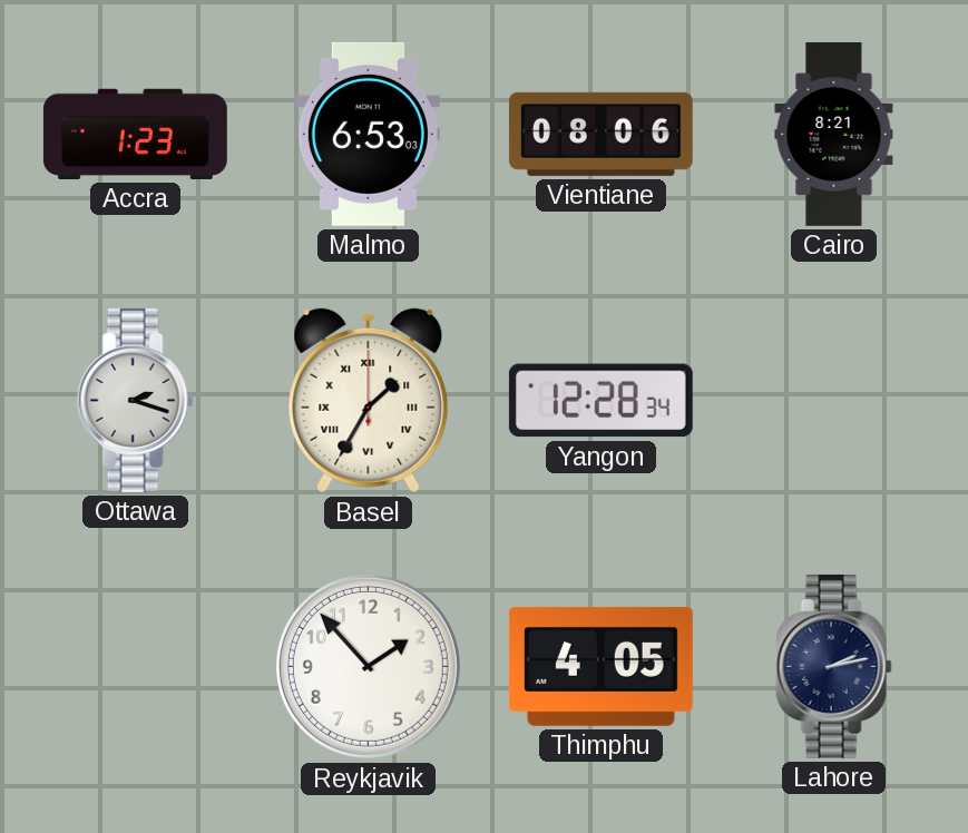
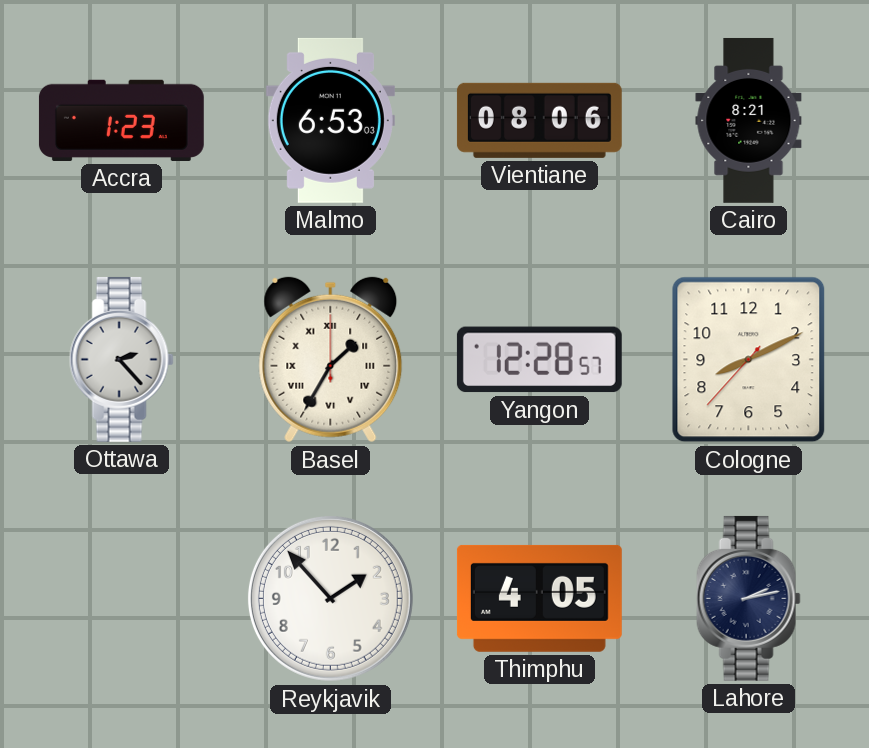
Ottawa: 2:18 -> 2:23
Yangon: 12:28:34 -> 12:28:57
Cologne: none -> 8:10
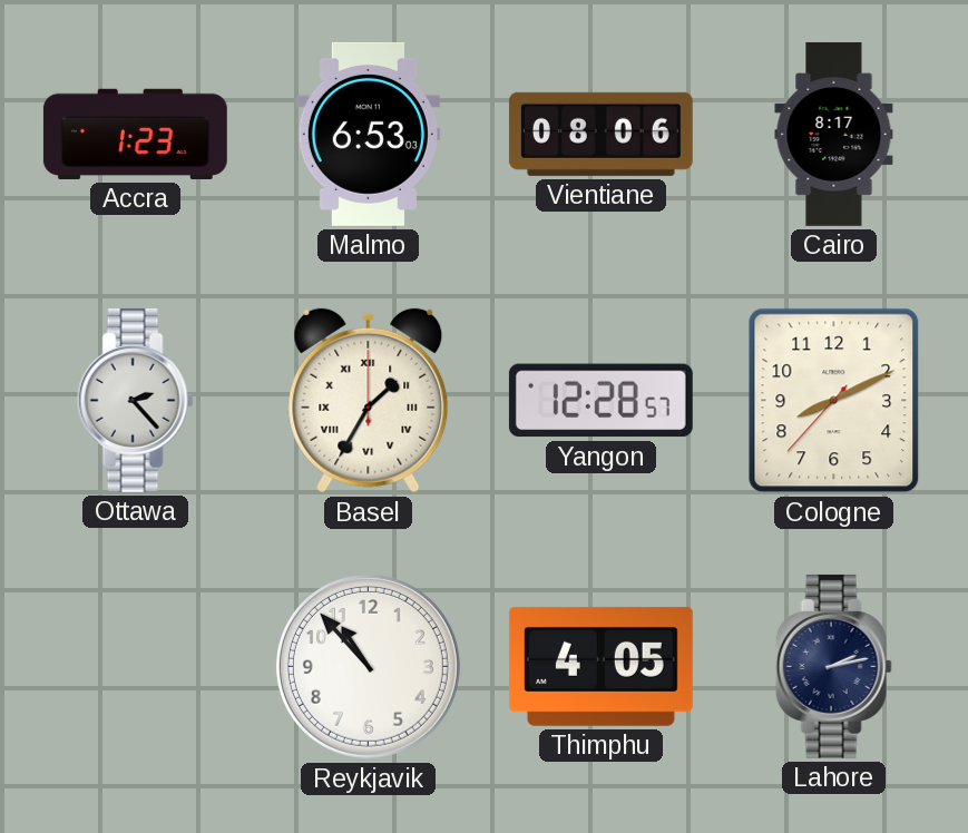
Cairo: 8:21 -> 8:17
Reykjavik: 1:53 -> 10:53
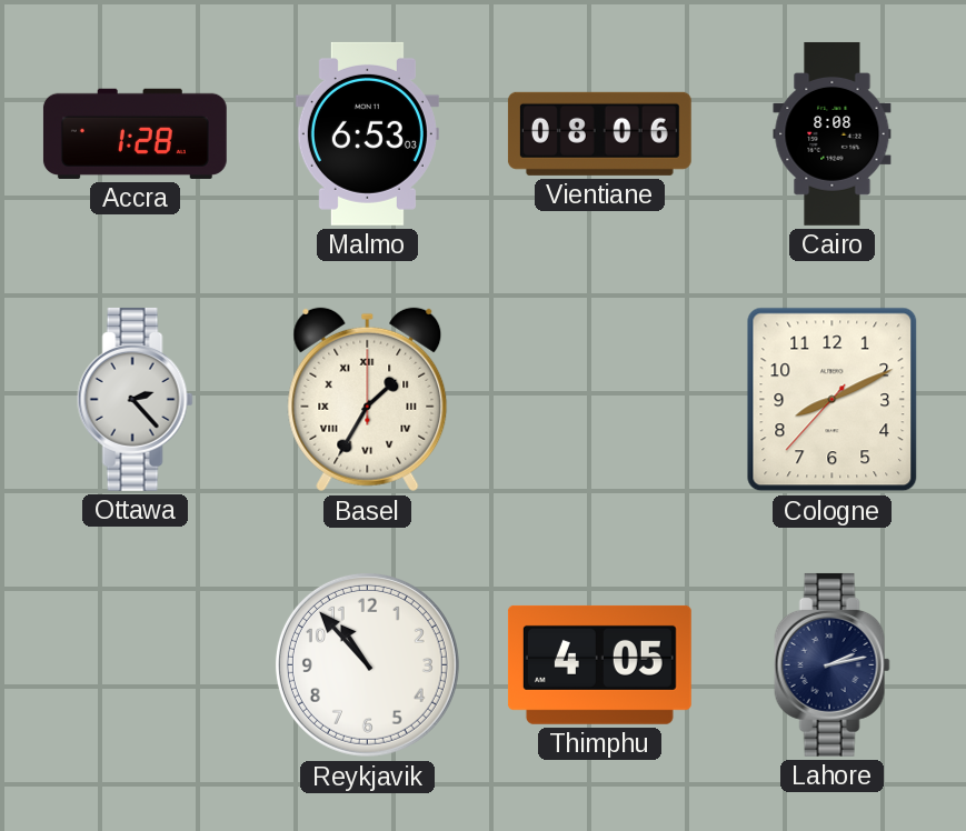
Accra: 1:23 -> 1:28
Cairo: 8:17 -> 8:08
Yangon: 12:28 -> none
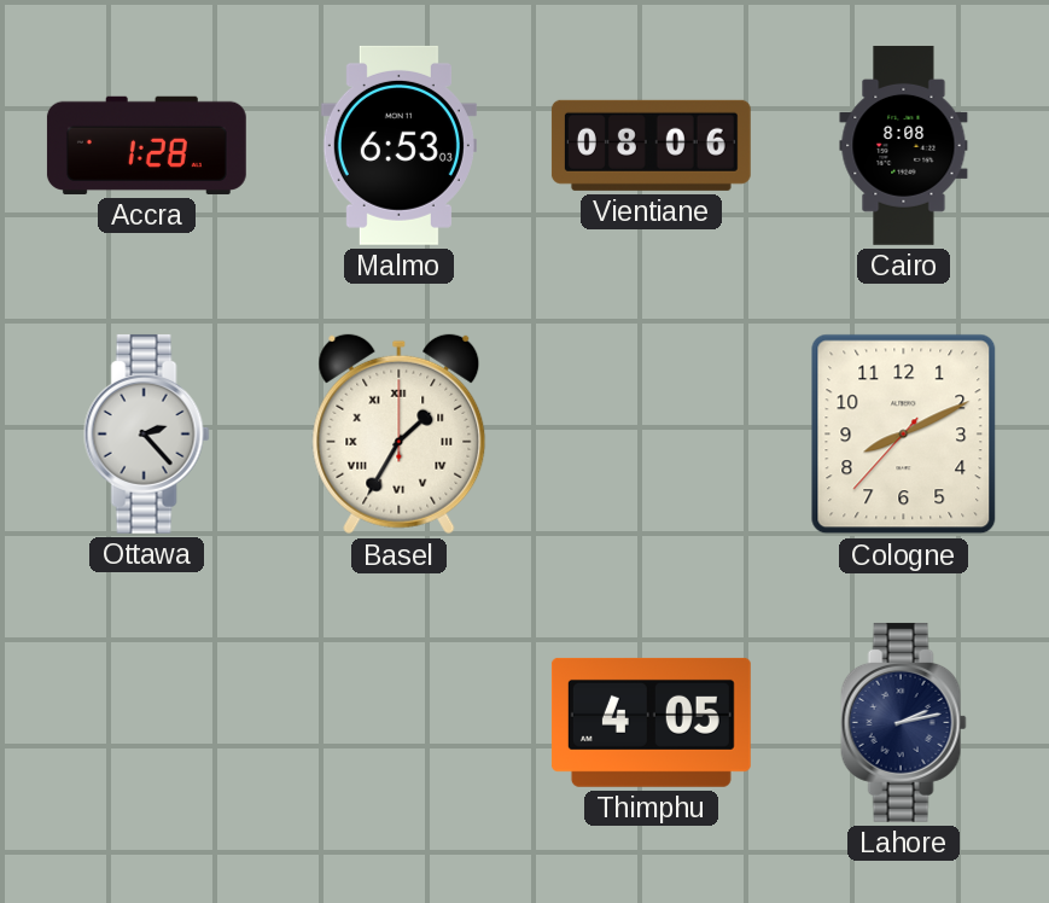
Reykjavik: 10:53 -> none
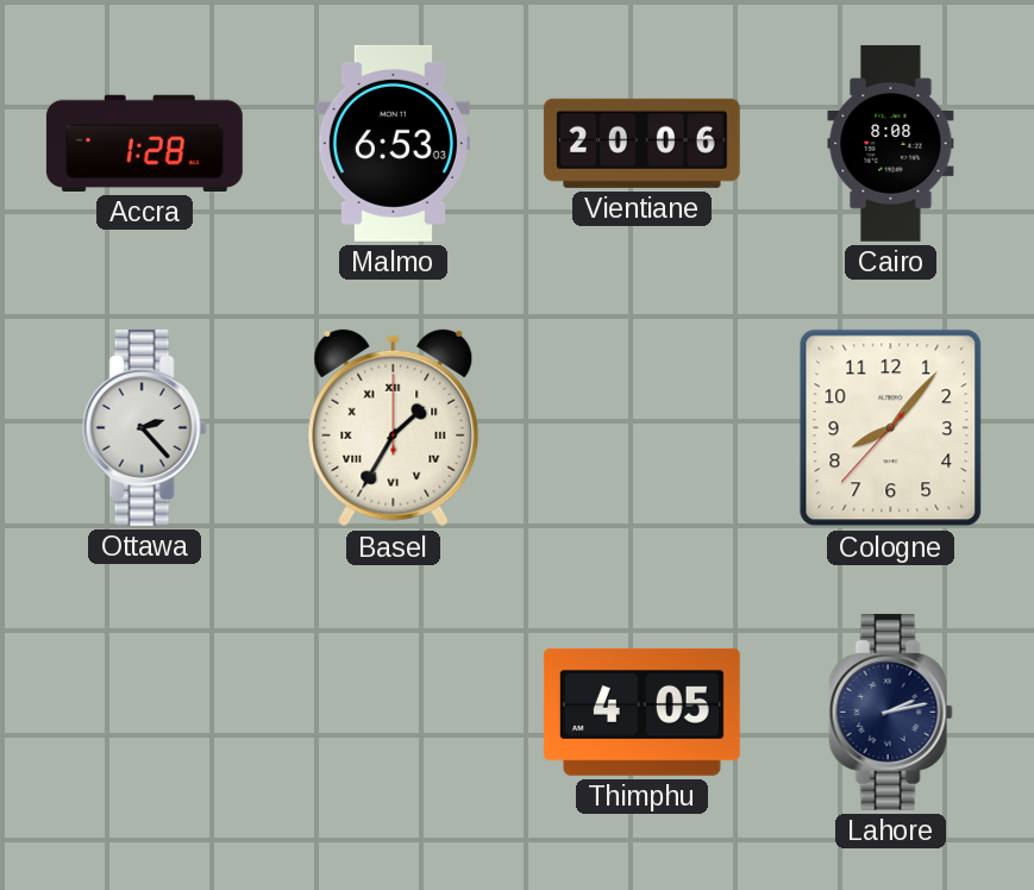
Vientiane: 08:06 -> 20:06
Cologne: 8:10 -> 8:06
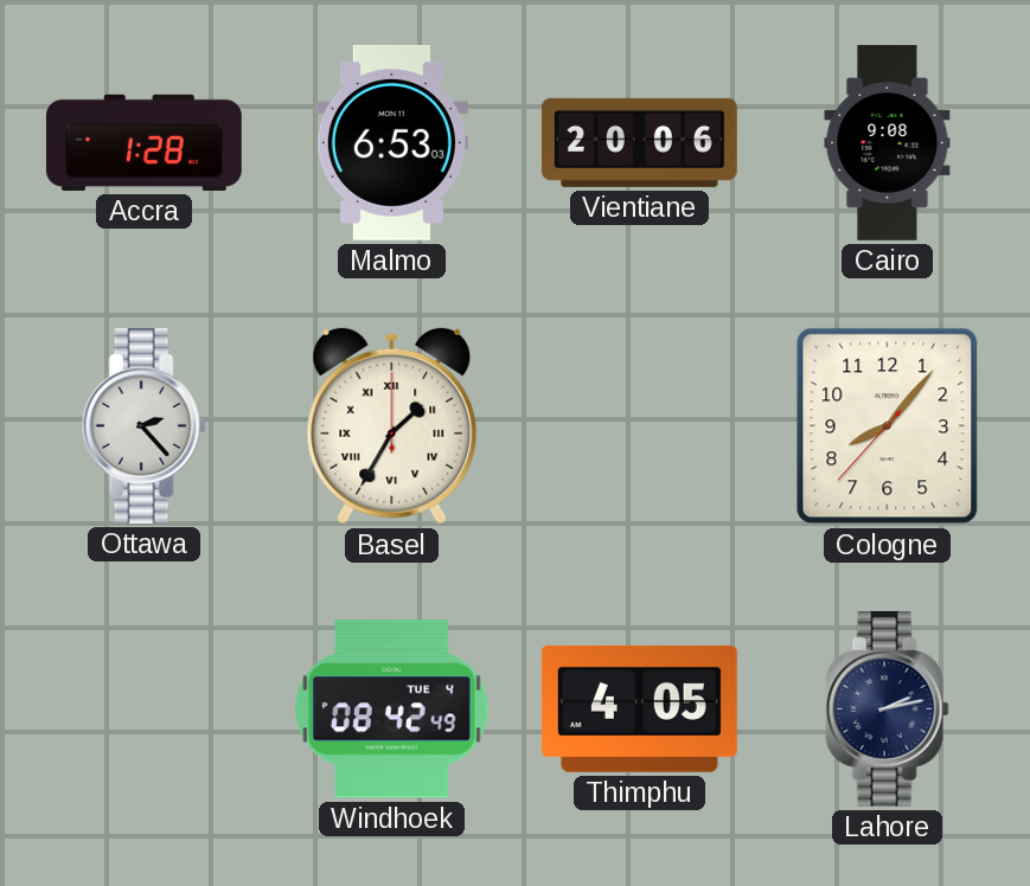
Cairo: 8:08 -> 9:08
Windhoek: none -> 08:42
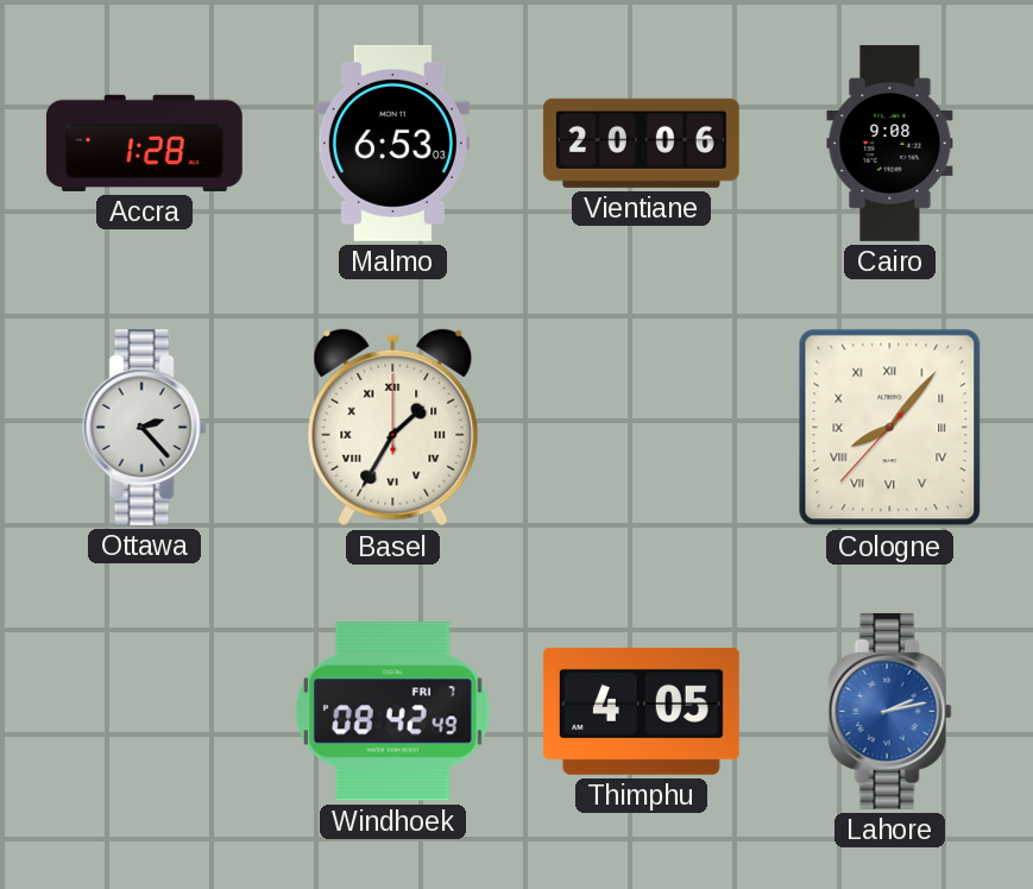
Cologne numerals: Arabic -> Roman
Windhoek date: TUE 4 -> FRI 7
Lahore dial: navy -> blue
